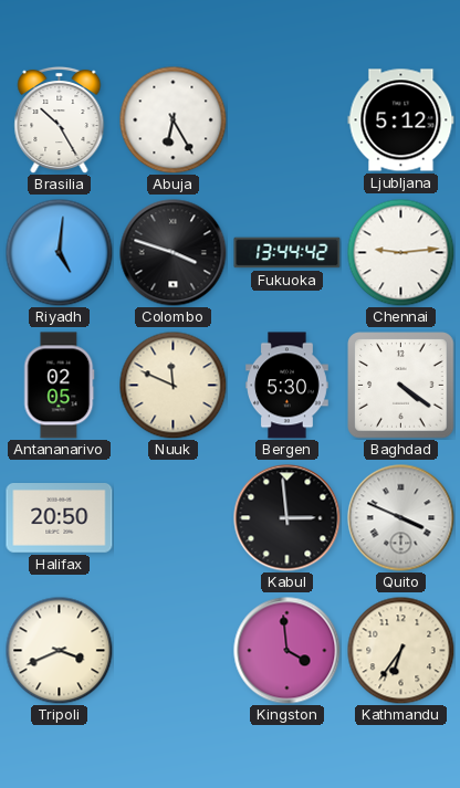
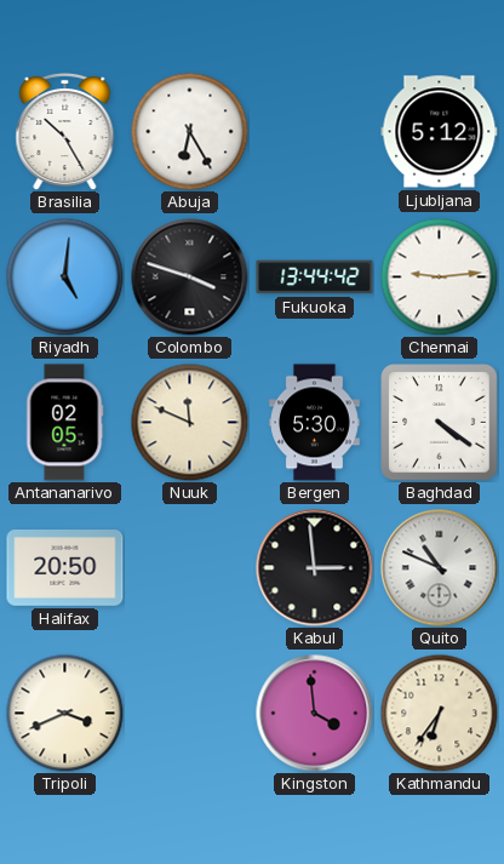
Quito: 3:49 -> 10:49
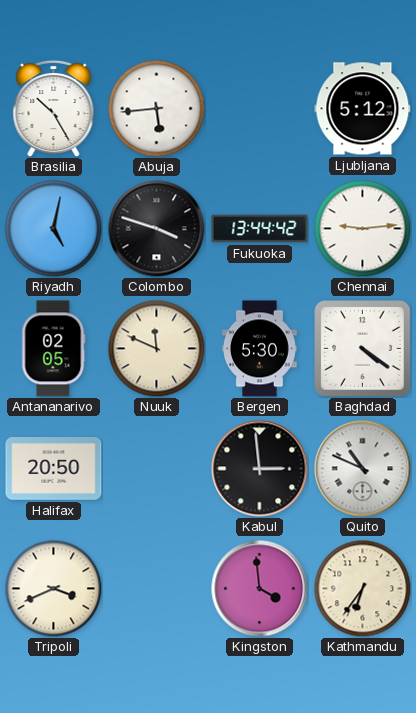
Abuja: 6:25 -> 5:44
Riyadh: 5:01 -> 5:02
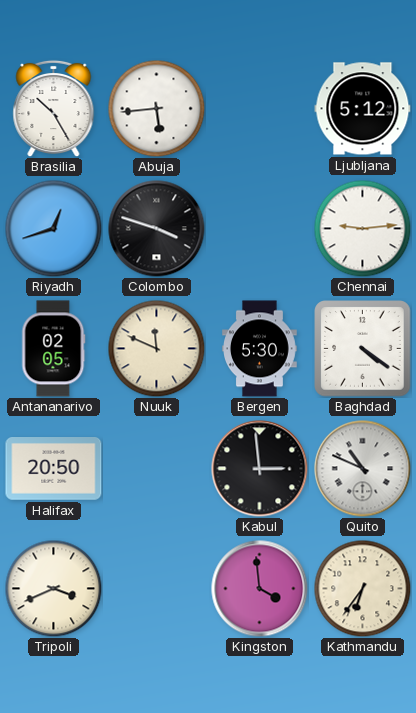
Riyadh: 5:02 -> 12:42
Fukuoka: 13:44 -> none
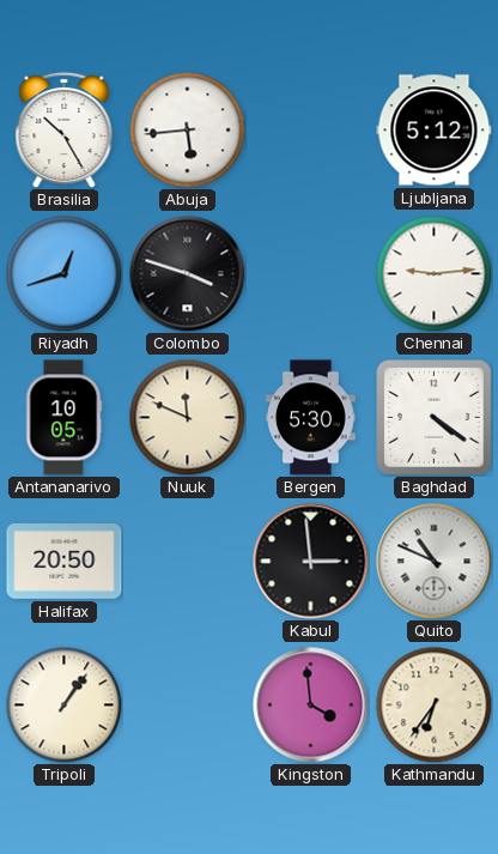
Antananarivo: 02:05 -> 10:05
Tripoli: 3:41 -> 1:06
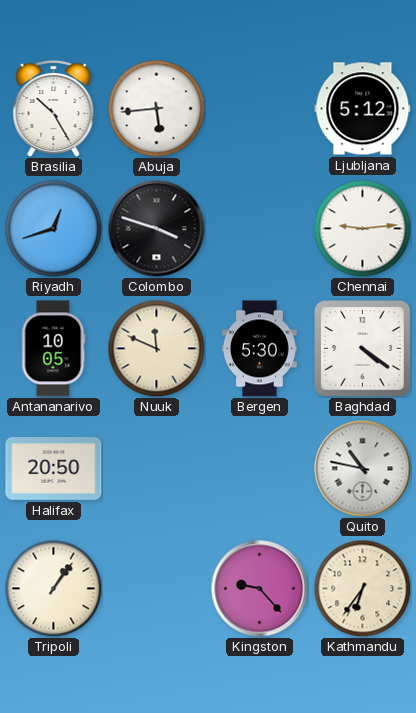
Kabul: 2:59 -> none
Quito: 10:49 -> 10:47
Kingston: 3:59 -> 9:23
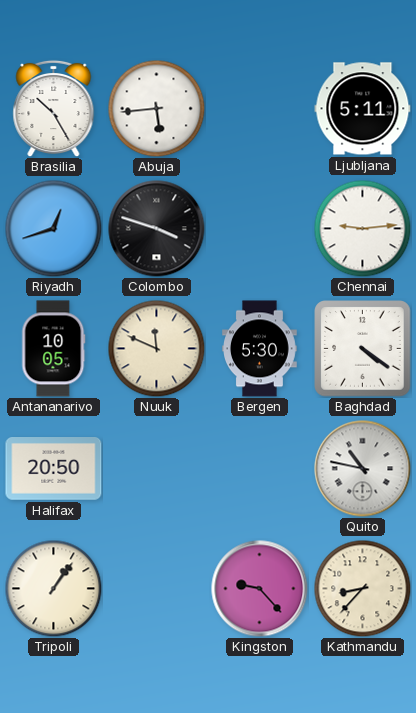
Ljubljana: 5:12 -> 5:11
Kathmandu: 6:36 -> 8:37
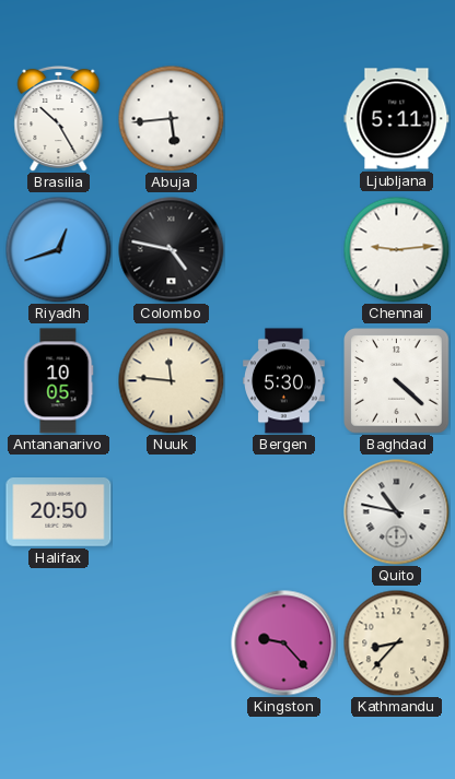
Colombo: 3:48 -> 4:47
Nuuk: 11:49 -> 11:46
Baghdad: 4:21 -> 4:22
Tripoli: 1:06 -> none
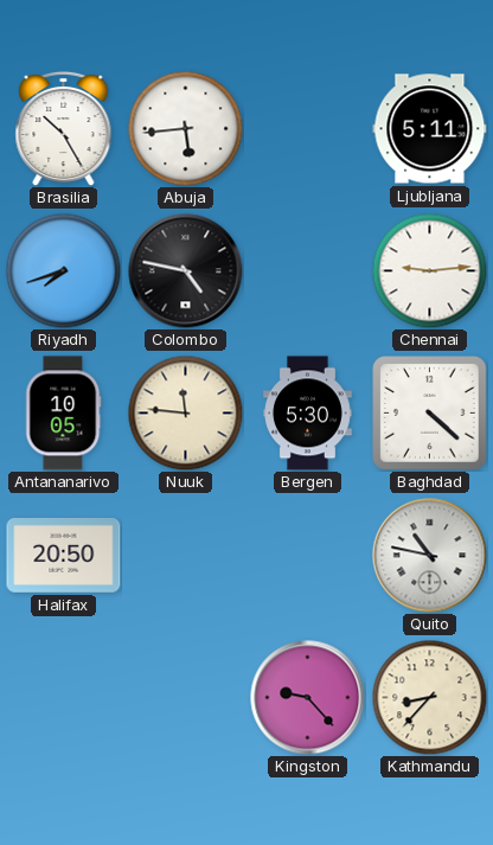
Riyadh: 12:42 -> 7:42
